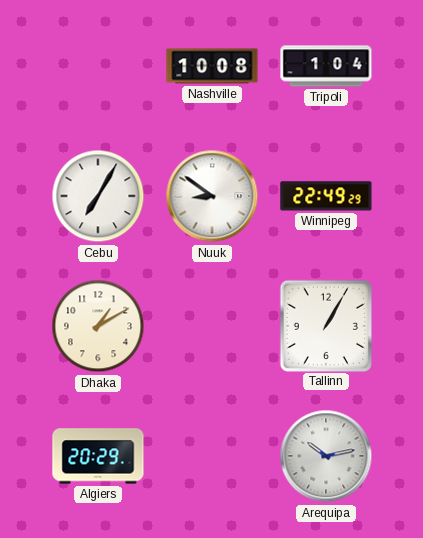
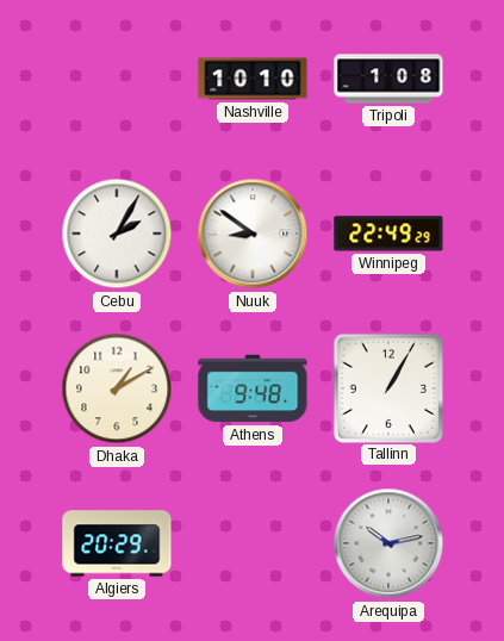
Nashville: 10:08 -> 10:10
Tripoli: 1:04 -> 1:08
Cebu: 7:05 -> 2:05
Athens: none -> 9:48
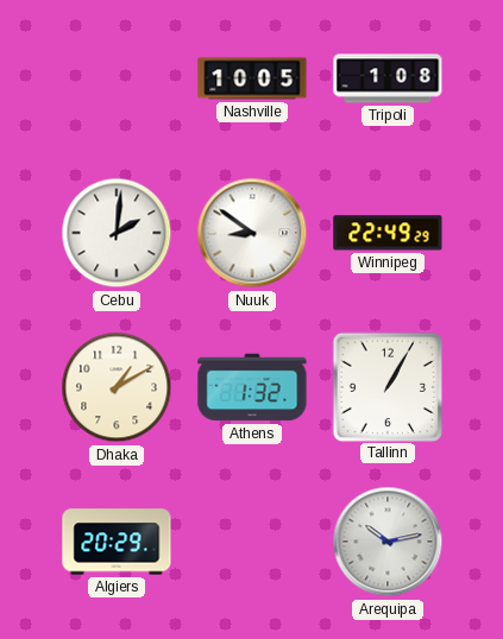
Nashville: 10:10 -> 10:05
Cebu: 2:05 -> 2:01
Athens: 9:48 -> 1:32
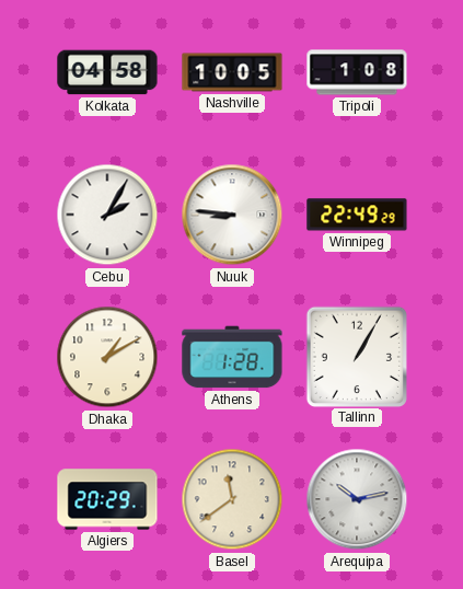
Kolkata: none -> 04:58
Cebu: 2:01 -> 2:05
Nuuk: 8:51 -> 8:46
Athens: 1:32 -> 1:28
Basel: none -> 11:39
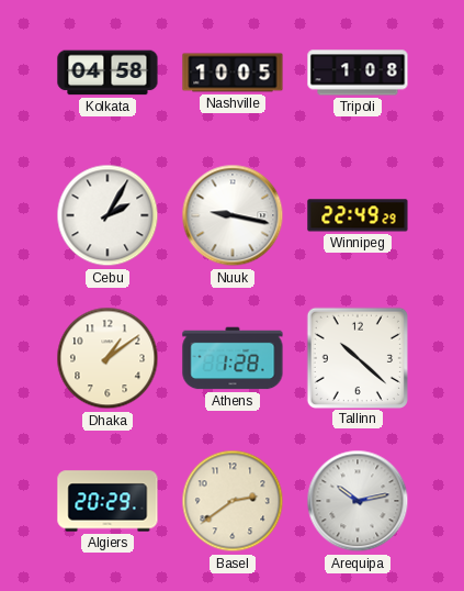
Nuuk: 8:46 -> 9:17
Dhaka: 1:10 -> 1:09
Tallinn: 1:05 -> 10:22
Basel: 11:39 -> 2:39
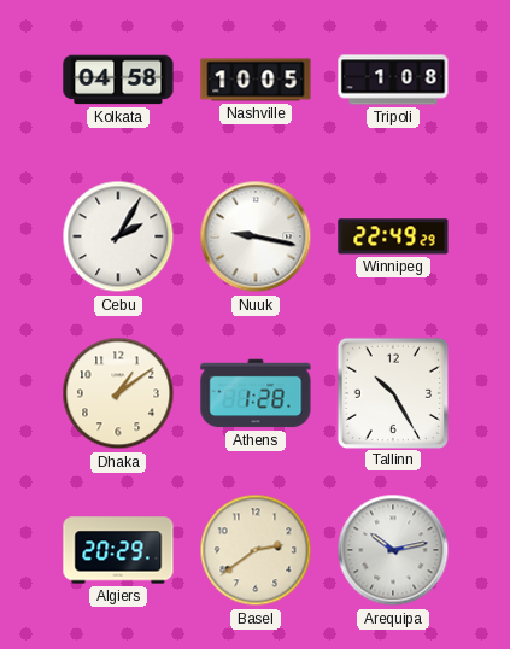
Tallinn: 10:22 -> 10:25
